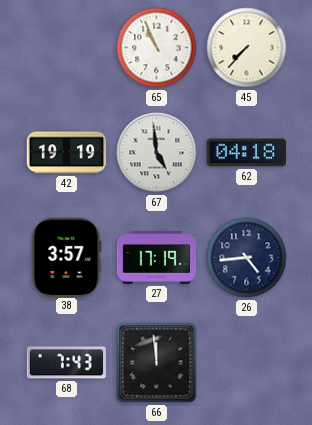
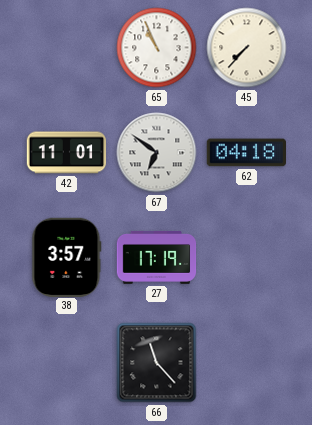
42: 19:19 -> 11:01
67: 4:59 -> 6:51
26: 4:44 -> none
68: 7:43 -> none
66: 11:59 -> 11:23
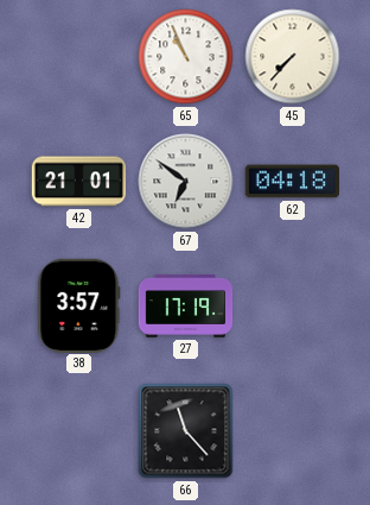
42: 11:01 -> 21:01
